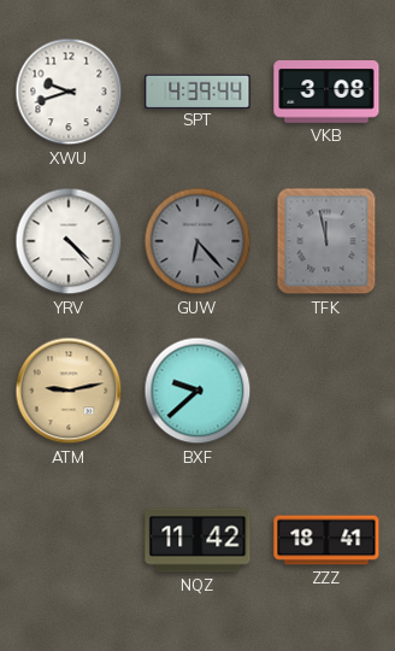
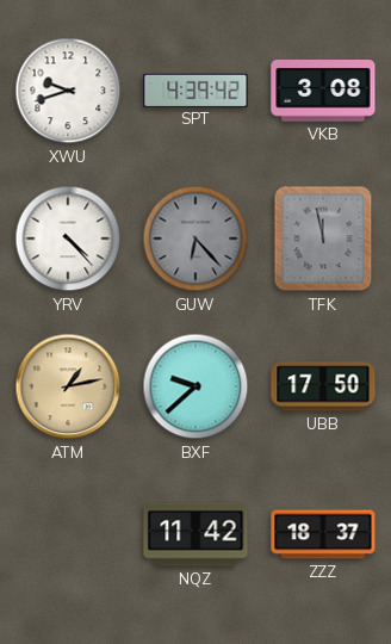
SPT: 4:39:44 -> 4:39:42
ATM: 9:13 -> 1:13
UBB: none -> 17:50
ZZZ: 18:41 -> 18:37
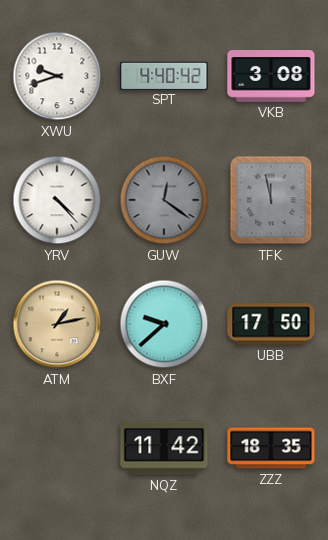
SPT: 4:39 -> 4:40
GUW: 6:23 -> 12:21
ZZZ: 18:37 -> 18:35
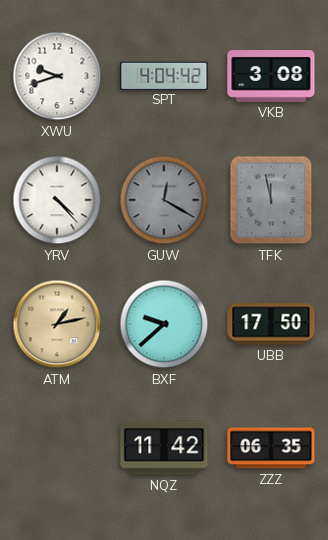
SPT: 4:40 -> 4:04
GUW: 12:21 -> 12:20
ZZZ: 18:35 -> 06:35
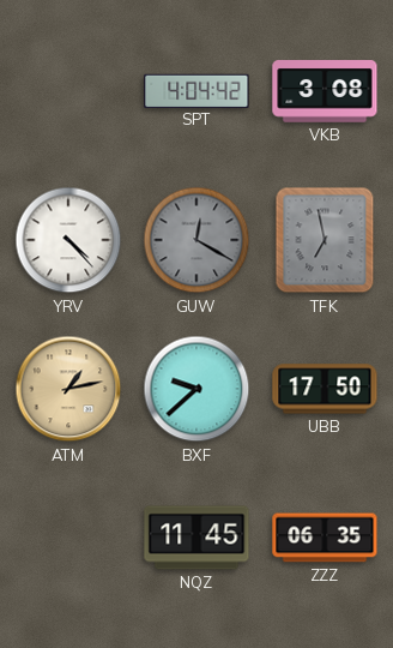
XWU: 9:42 -> none
TFK: 11:58 -> 6:58
NQZ: 11:42 -> 11:45
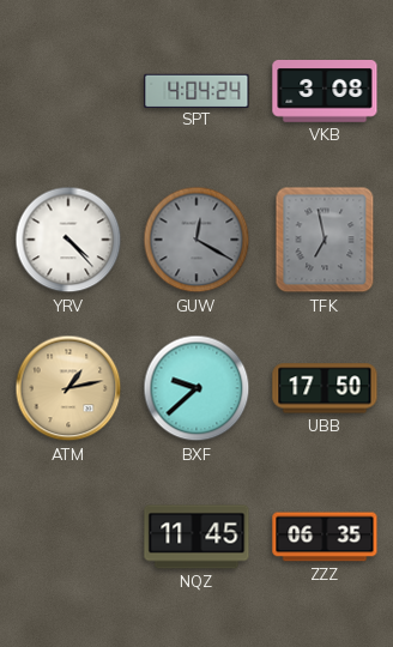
SPT: 4:04:42 -> 4:04:24
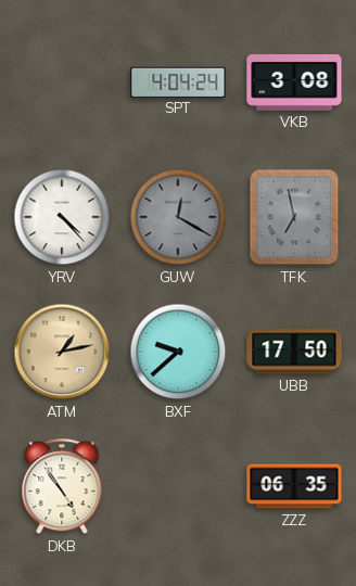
DKB: none -> 4:54
NQZ: 11:45 -> none
